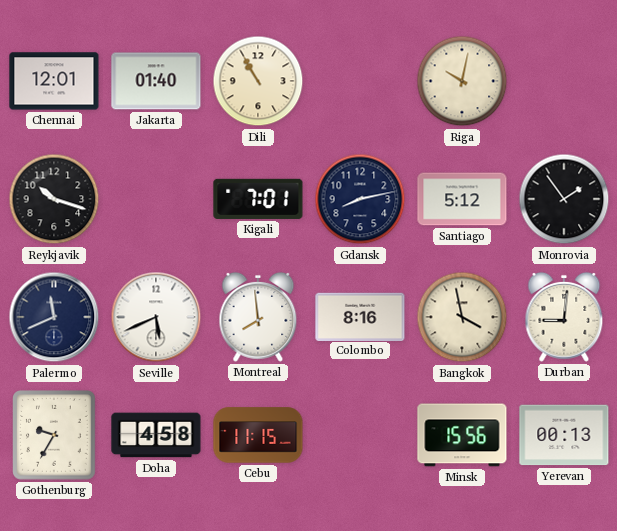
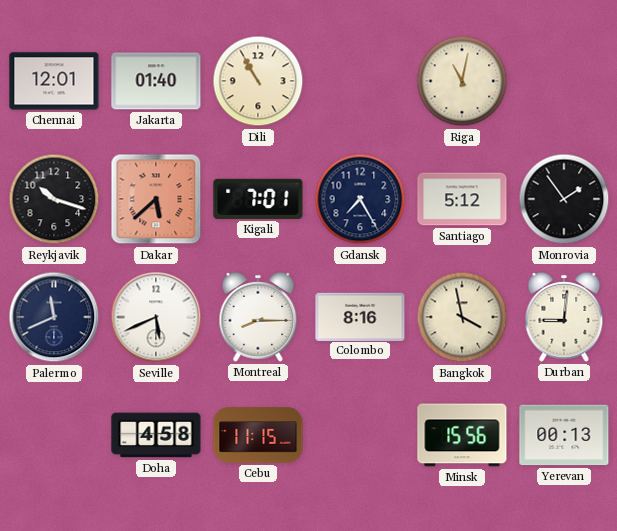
Riga: 10:02 -> 11:02
Dakar: none -> 5:38
Gdansk: 8:13 -> 7:25
Montreal: 7:59 -> 8:15
Gothenburg: 9:35 -> none
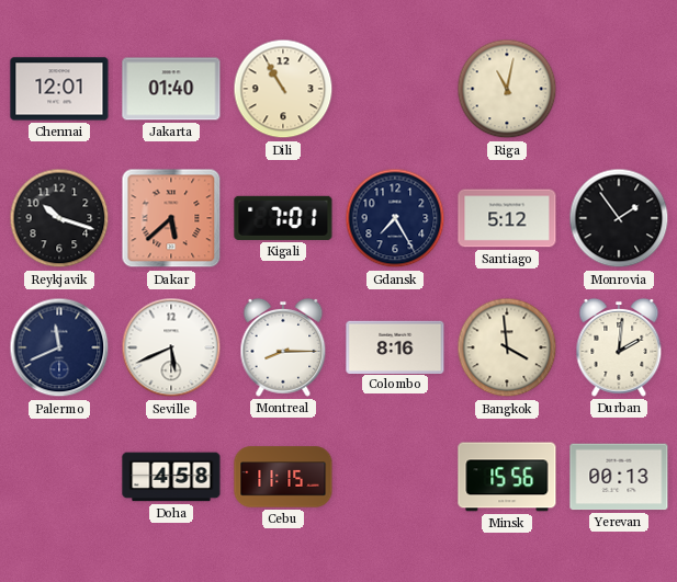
Bangkok: 3:58 -> 3:59
Durban: 9:01 -> 2:01
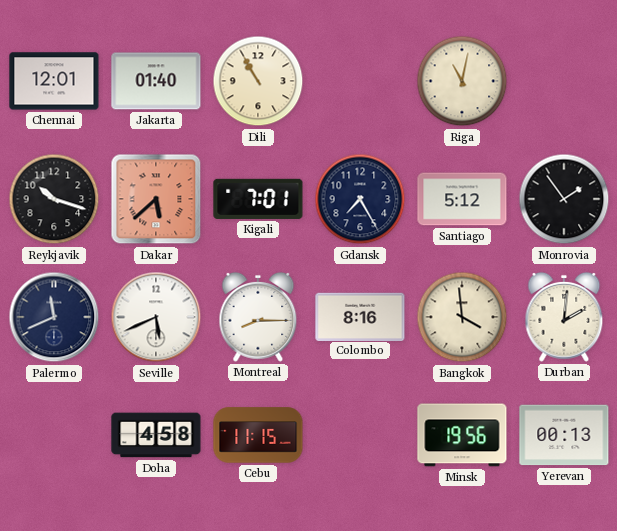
Minsk: 15:56 -> 19:56
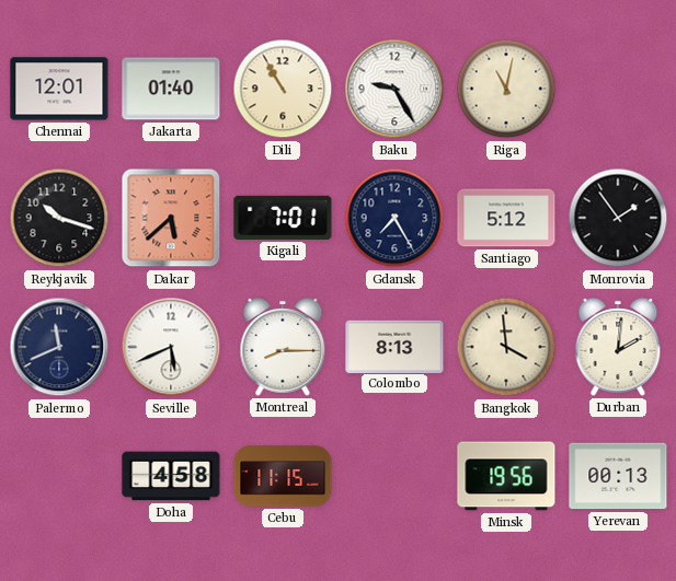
Baku: none -> 9:25
Colombo: 8:16 -> 8:13
